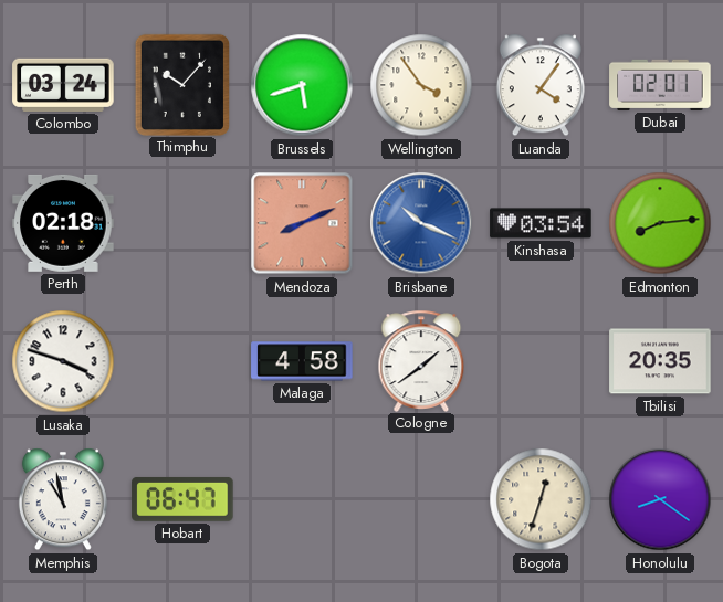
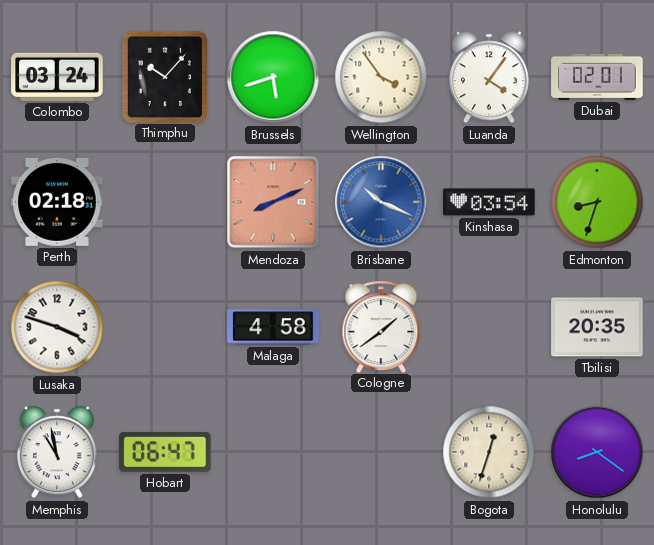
Edmonton: 8:14 -> 8:33
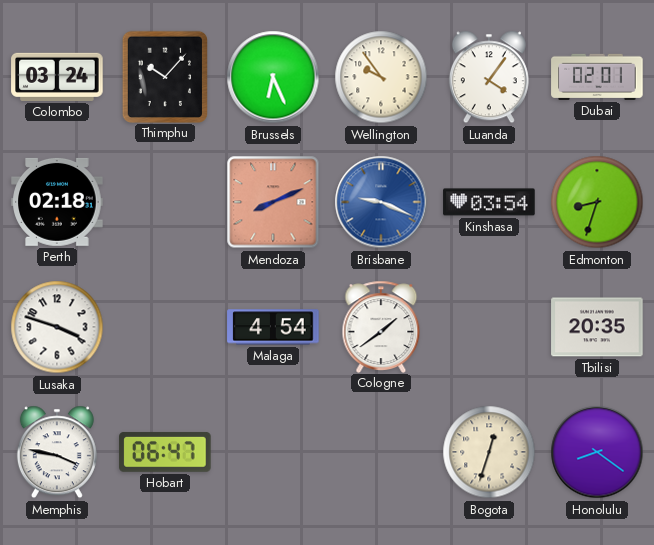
Brussels: 5:42 -> 6:26
Wellington: 3:54 -> 9:54
Brisbane: 10:19 -> 9:19
Malaga: 4:58 -> 4:54
Memphis: 10:58 -> 3:47
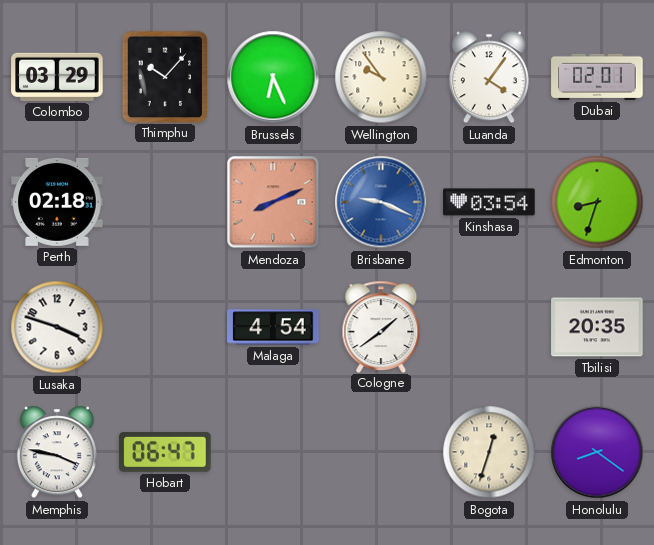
Colombo: 03:24 -> 03:29
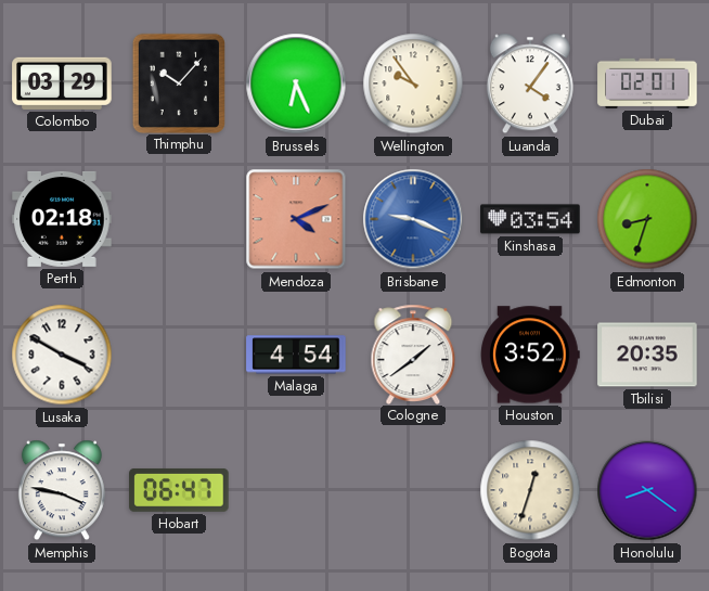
Mendoza: 8:11 -> 4:11
Lusaka: 3:48 -> 3:50
Houston: none -> 3:52
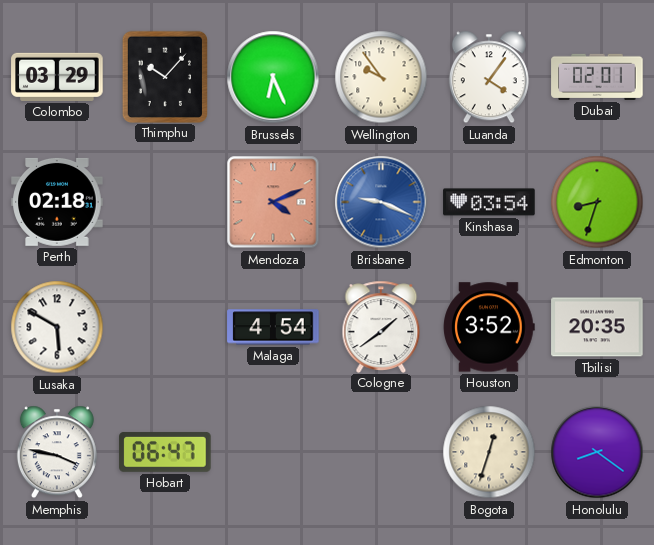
Lusaka: 3:50 -> 5:50
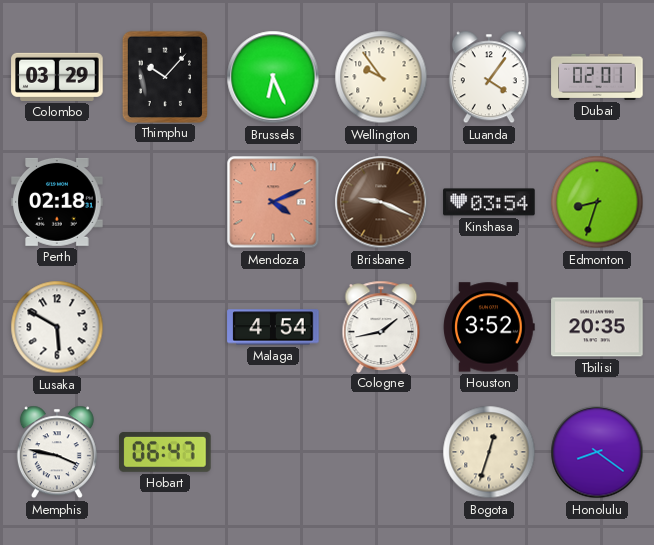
Brisbane dial: blue -> brown
Cologne: 1:39 -> 1:43
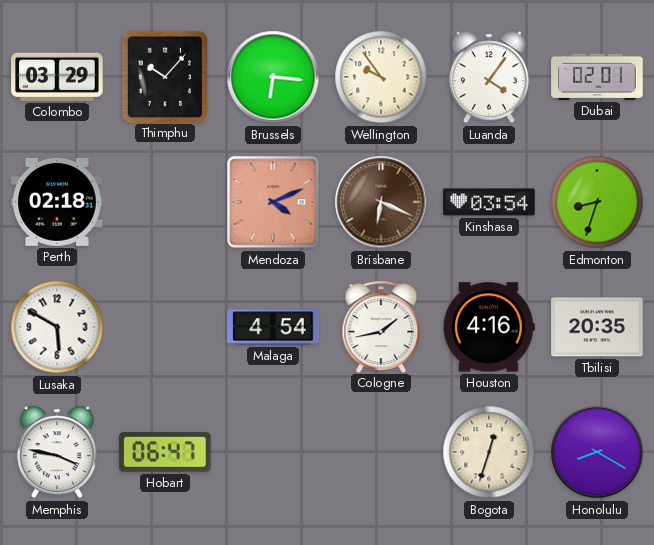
Brussels: 6:26 -> 6:16
Brisbane: 9:19 -> 6:19
Houston: 3:52 -> 4:16
Honolulu: 8:21 -> 8:20
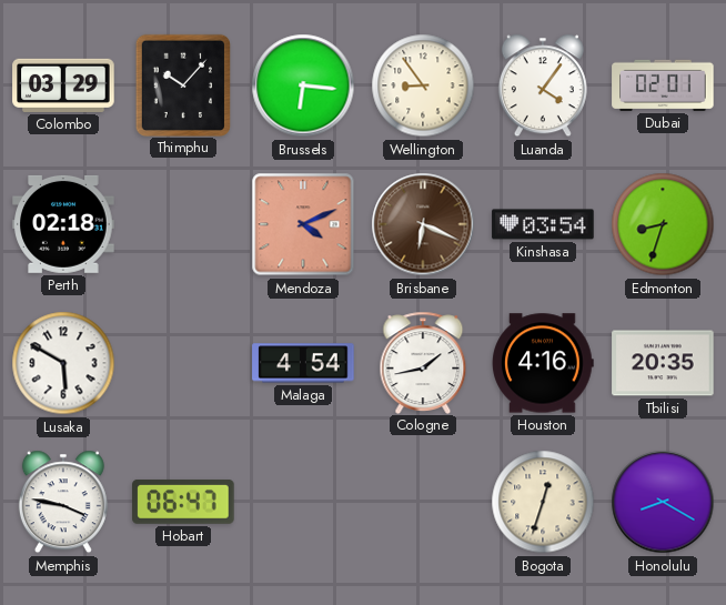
Wellington: 9:54 -> 8:54
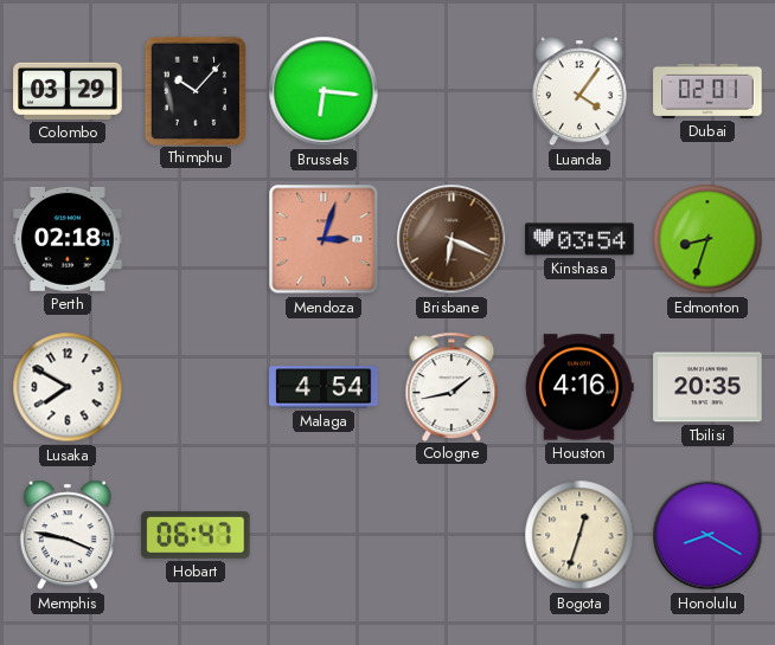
Wellington: 8:54 -> none
Mendoza: 4:11 -> 3:03
Lusaka: 5:50 -> 7:50
